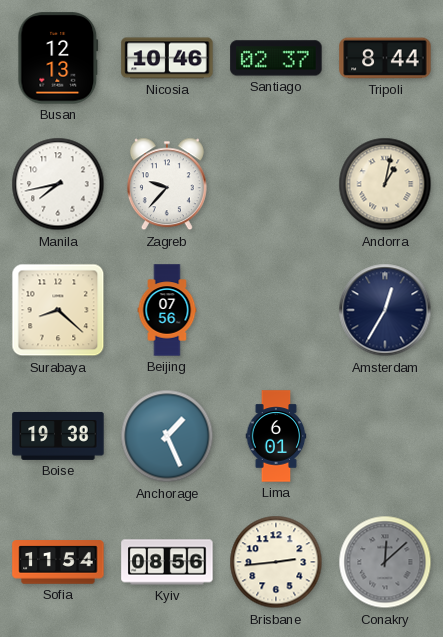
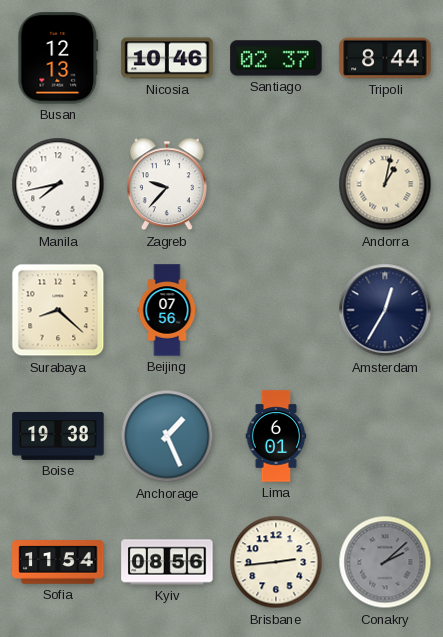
Conakry: 12:08 -> 2:08
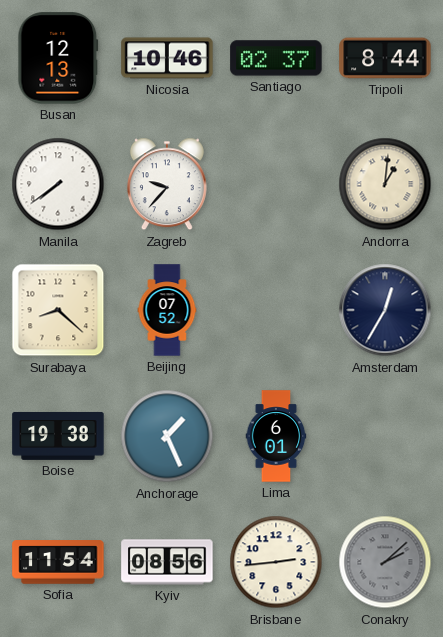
Manila: 7:43 -> 7:39
Andorra: 1:02 -> 1:01
Beijing: 07:56 -> 07:52
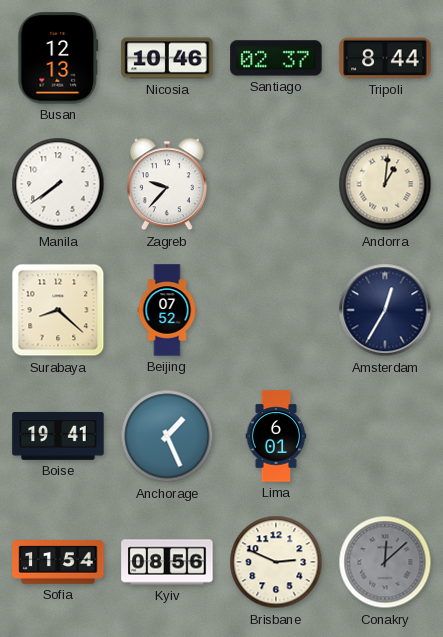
Boise: 19:38 -> 19:41
Brisbane: 2:44 -> 2:49
Conakry: 2:08 -> 12:08
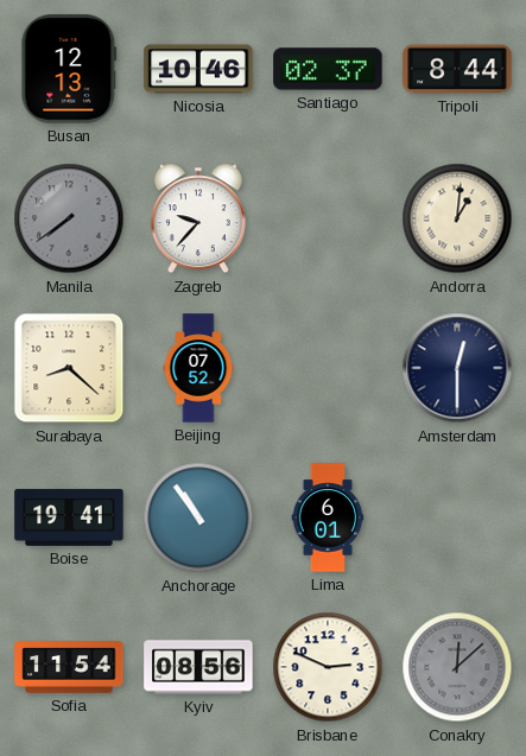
Manila dial: white -> grey
Amsterdam: 12:35 -> 12:30
Anchorage: 1:26 -> 10:54
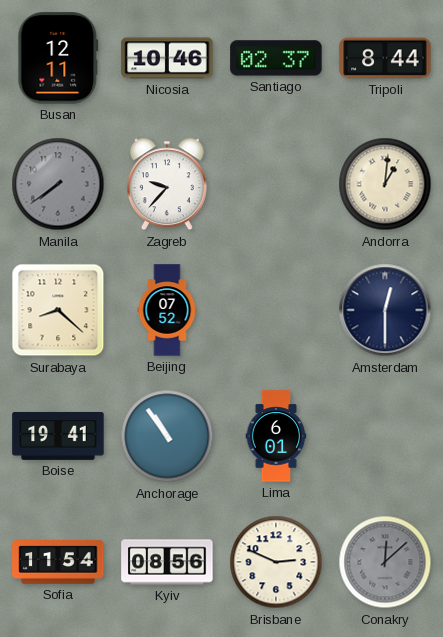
Busan: 12:13 -> 12:11
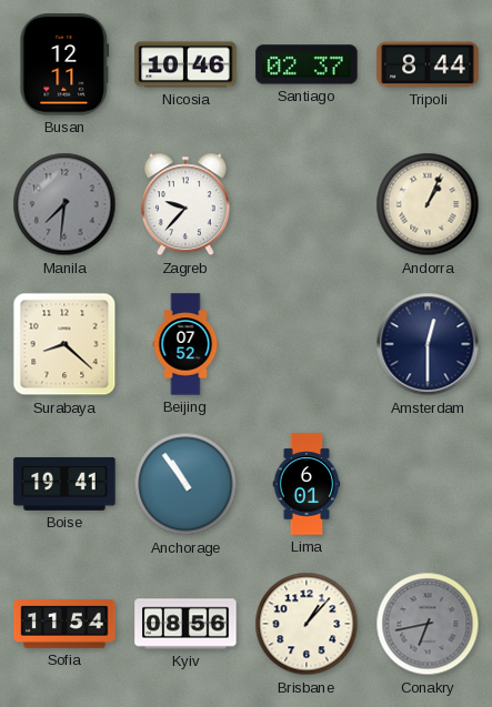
Manila: 7:39 -> 7:31
Andorra: 1:01 -> 1:04
Brisbane: 2:49 -> 1:07
Conakry: 12:08 -> 6:43
